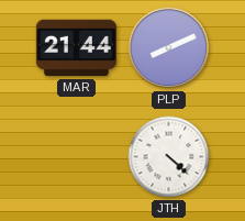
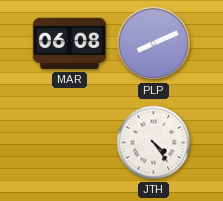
MAR: 21:44 -> 06:08
JTH: 4:22 -> 4:24
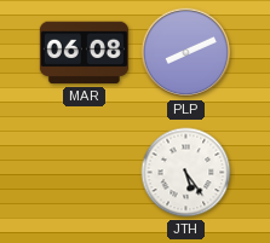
JTH: 4:24 -> 5:24
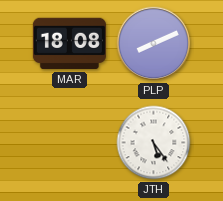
MAR: 06:08 -> 18:08
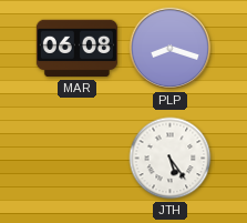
MAR: 18:08 -> 06:08
PLP: 8:11 -> 8:18
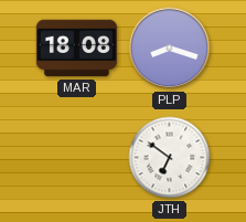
MAR: 06:08 -> 18:08
JTH: 5:24 -> 6:51
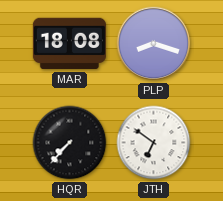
HQR: none -> 7:37
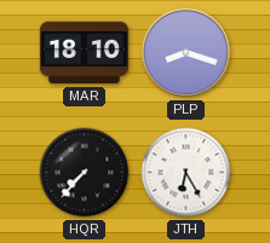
MAR: 18:08 -> 18:10
JTH: 6:51 -> 6:25
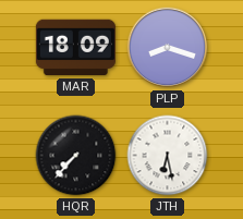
MAR: 18:10 -> 18:09
JTH: 6:25 -> 6:28
